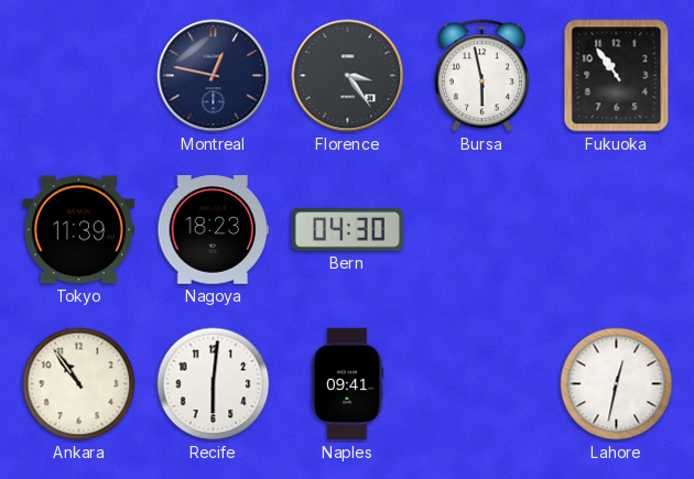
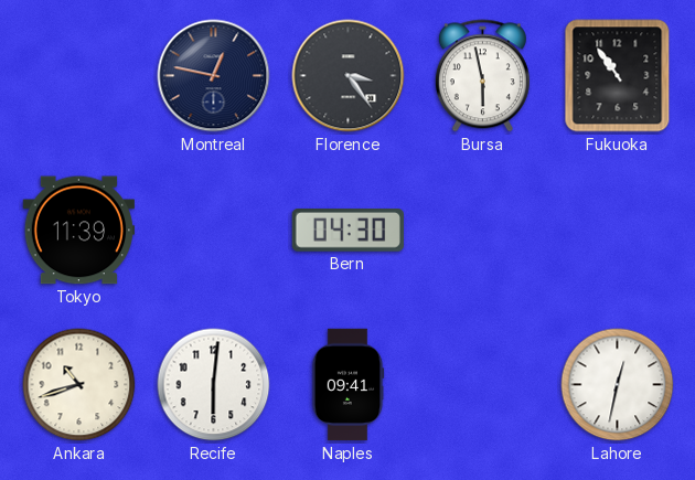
Nagoya: 18:23 -> none
Ankara: 10:54 -> 10:42
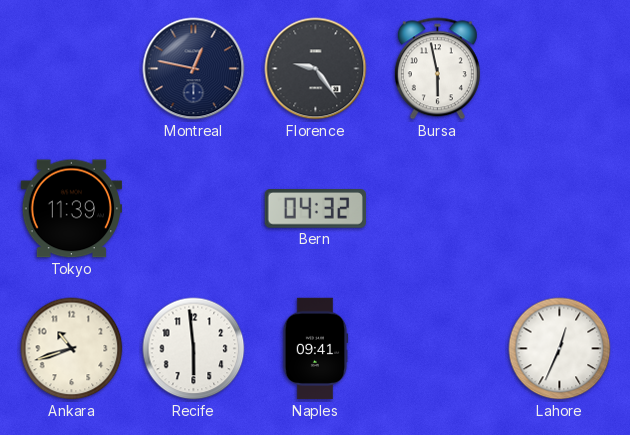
Florence: 3:24 -> 9:24
Fukuoka: 10:54 -> none
Bern: 04:30 -> 04:32
Recife: 6:01 -> 5:59
Lahore: 12:32 -> 12:34
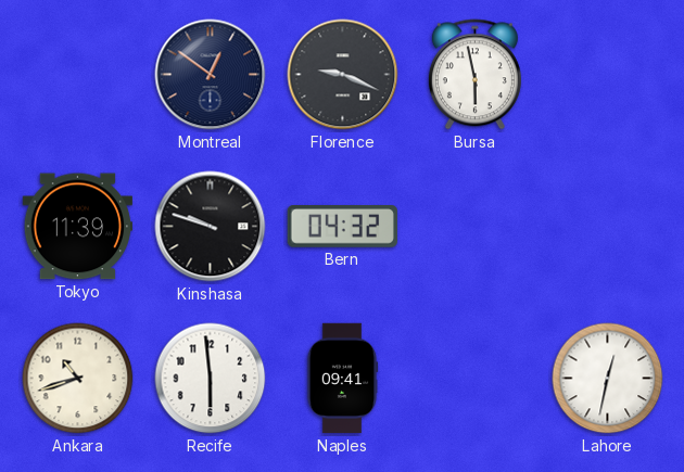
Montreal: 12:47 -> 12:51
Florence: 9:24 -> 9:19
Kinshasa: none -> 9:48
Lahore: 12:34 -> 12:32
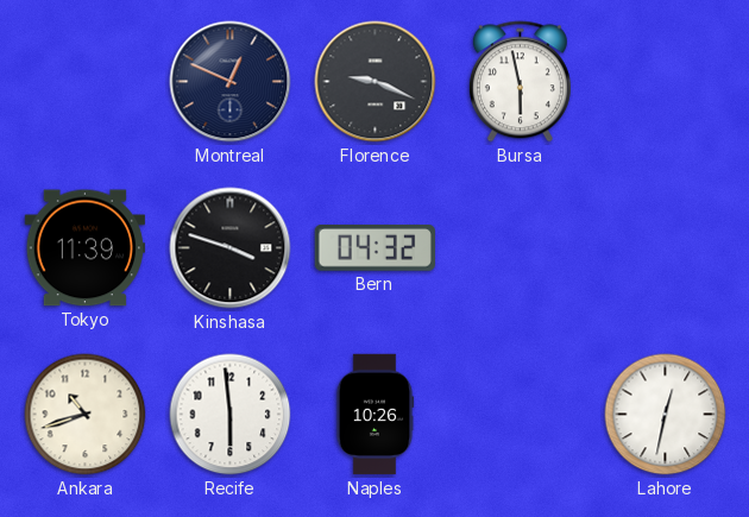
Montreal: 12:51 -> 12:49
Kinshasa: 9:48 -> 3:48
Naples: 09:41 -> 10:26
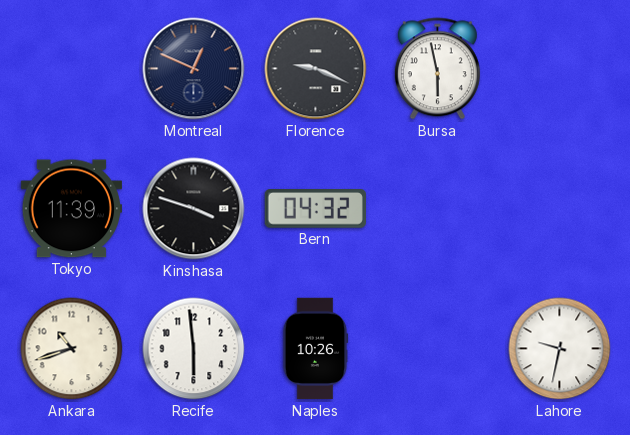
Lahore: 12:32 -> 9:32
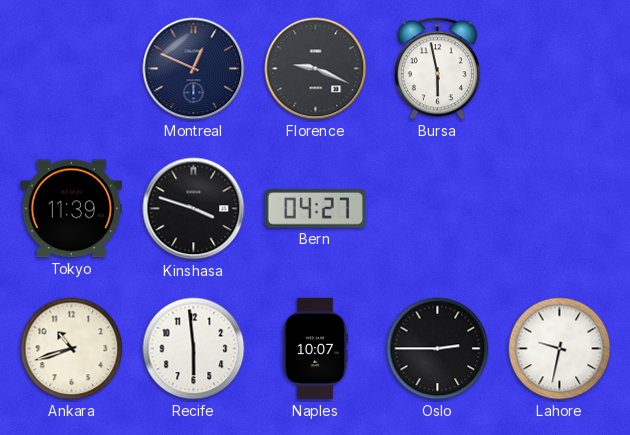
Bern: 04:32 -> 04:27
Naples: 10:26 -> 10:07
Oslo: none -> 2:45
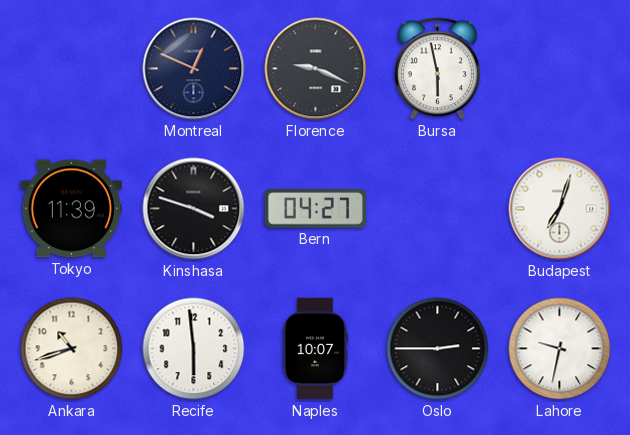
Budapest: none -> 7:03
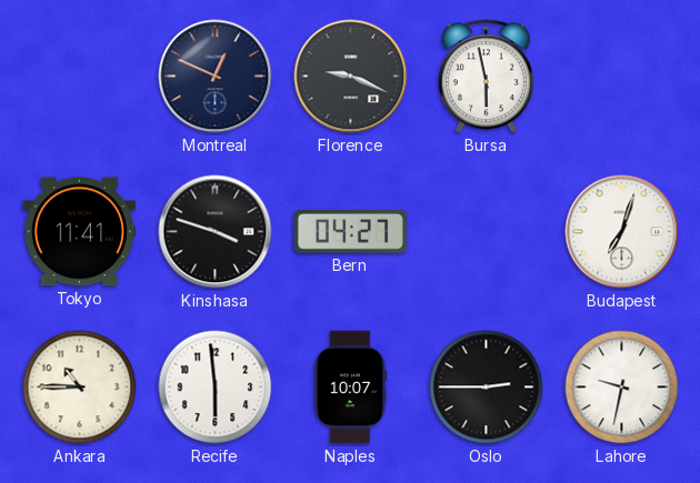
Tokyo: 11:39 -> 11:41
Ankara: 10:42 -> 10:45
